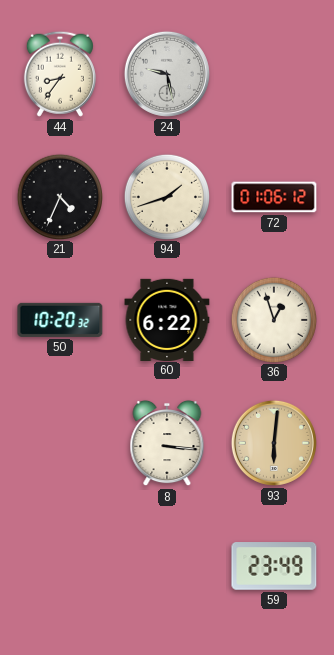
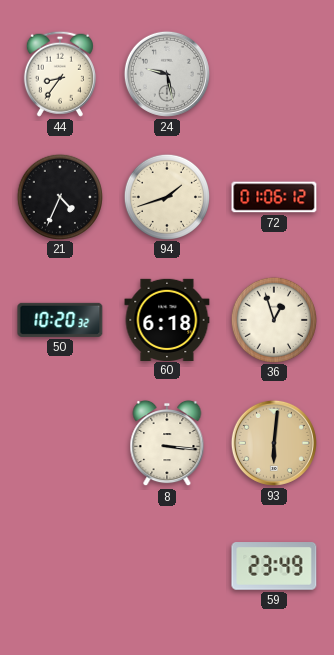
60: 6:22 -> 6:18
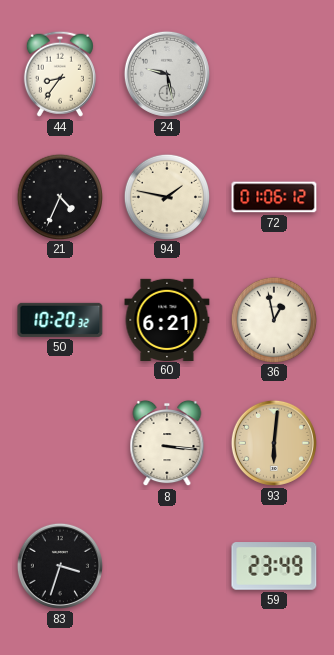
94: 1:42 -> 1:47
60: 6:18 -> 6:21
36: 12:57 -> 12:58
83: none -> 3:33
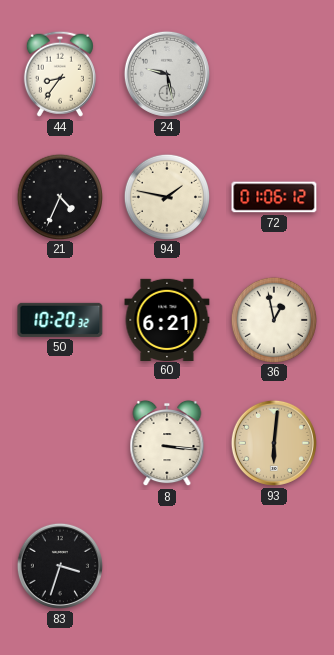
59: 23:49 -> none
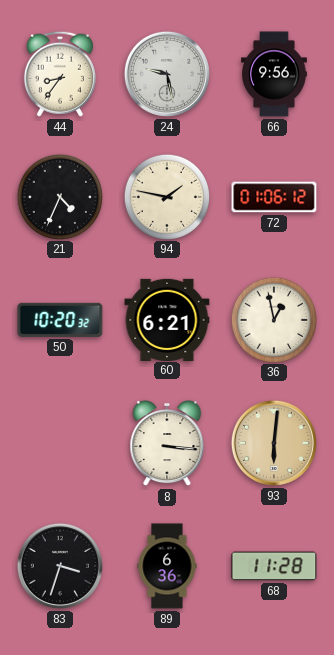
66: none -> 9:56
89: none -> 6:36
68: none -> 11:28
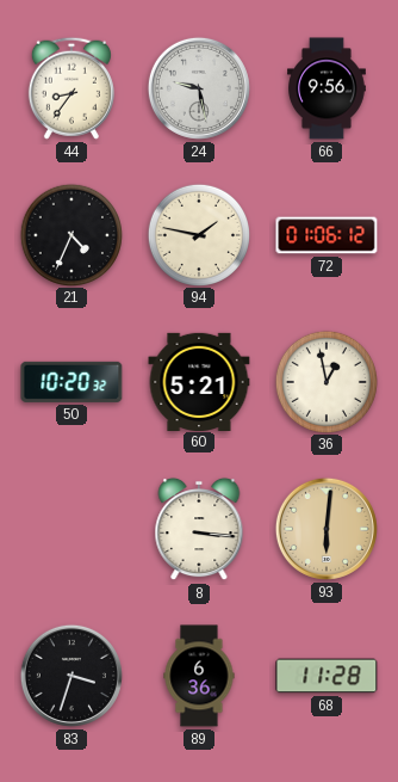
60: 6:21 -> 5:21
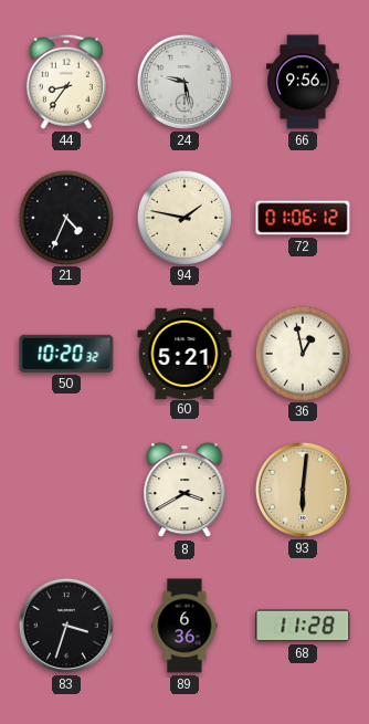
8: 3:16 -> 3:40
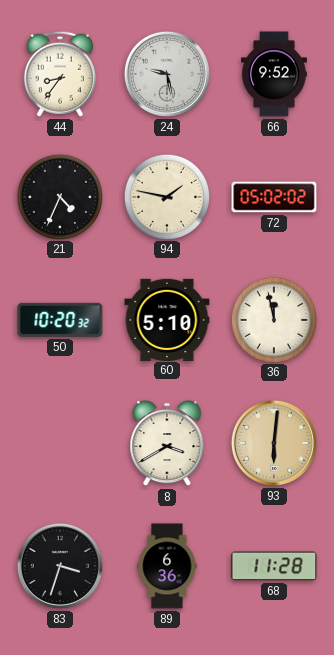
66: 9:56 -> 9:52
72: 01:06 -> 05:02
60: 5:21 -> 5:10
36: 12:58 -> 11:58
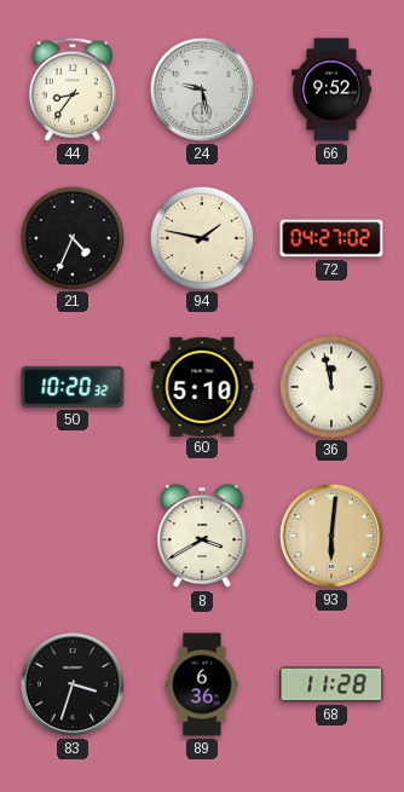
72: 05:02 -> 04:27
